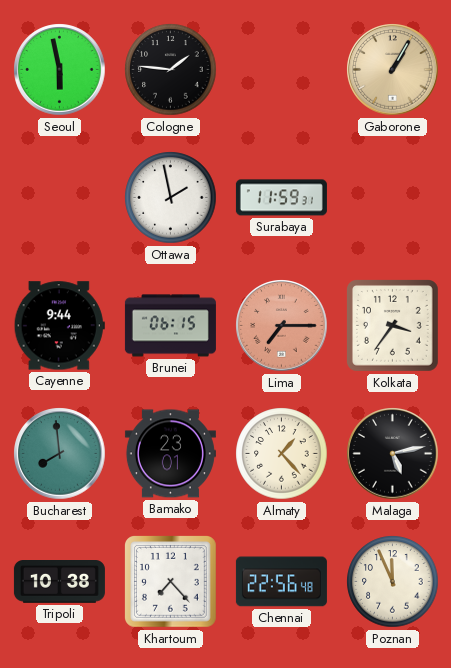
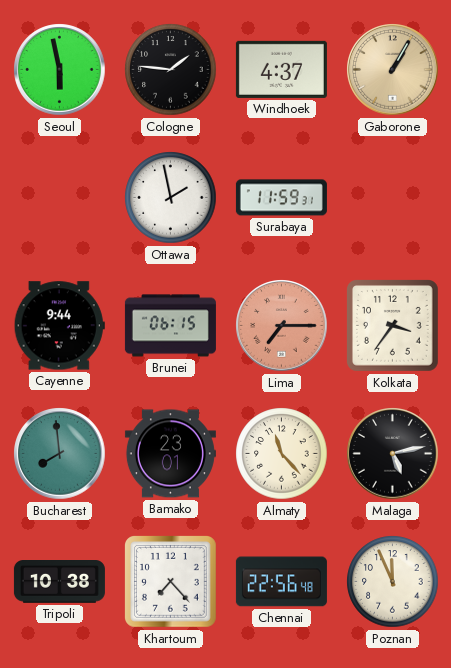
Windhoek: none -> 4:37
Almaty: 1:23 -> 11:23
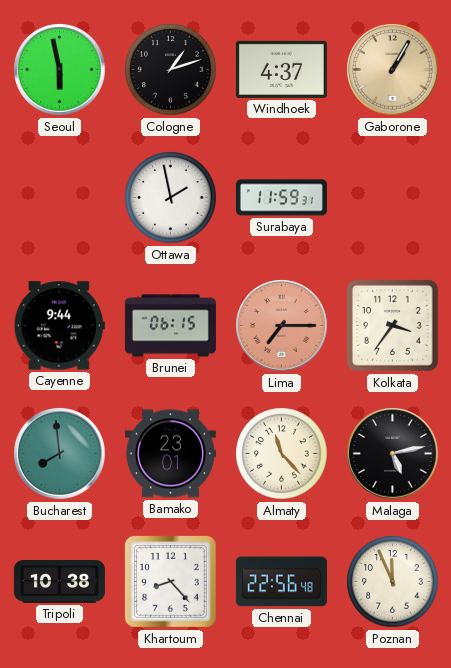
Cologne: 1:46 -> 1:12
Khartoum: 7:23 -> 8:23
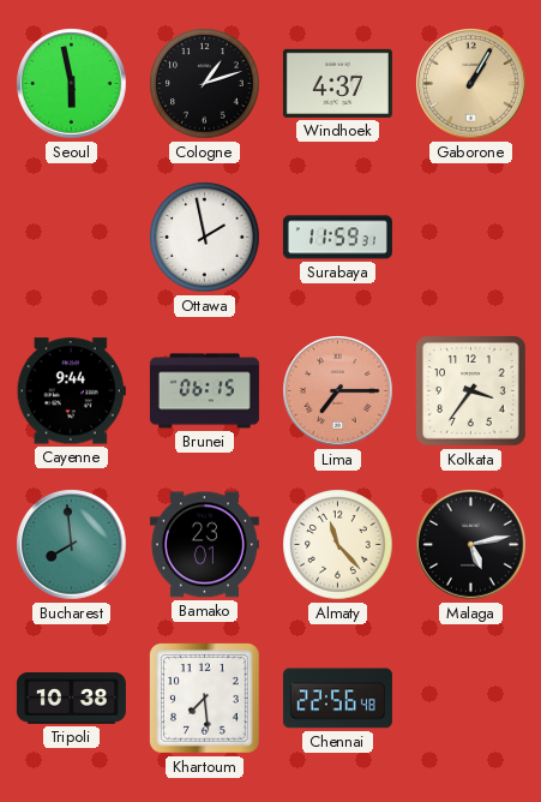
Khartoum: 8:23 -> 7:29
Poznan: 11:56 -> none
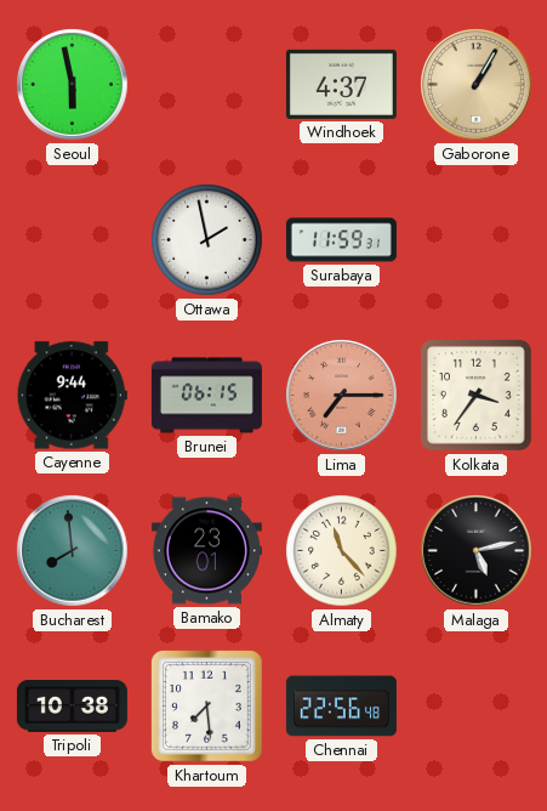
Cologne: 1:12 -> none
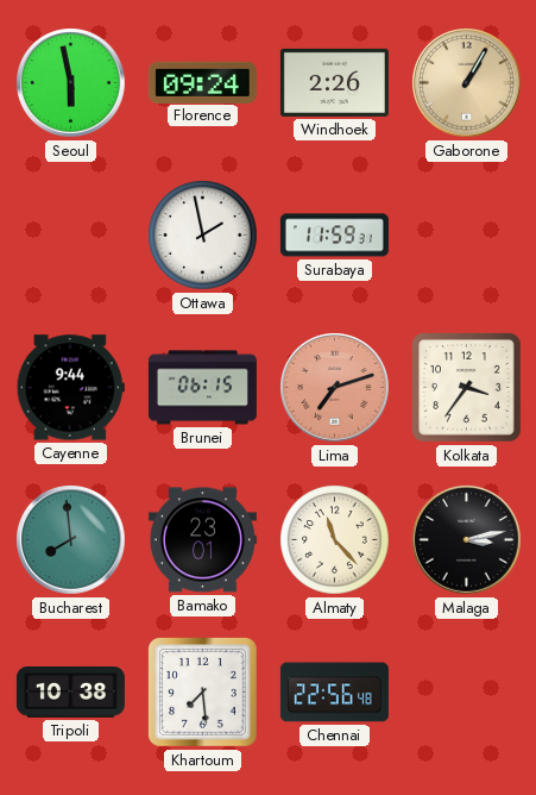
Florence: none -> 09:24
Windhoek: 4:37 -> 2:26
Lima: 7:15 -> 7:12
Malaga: 5:13 -> 3:13
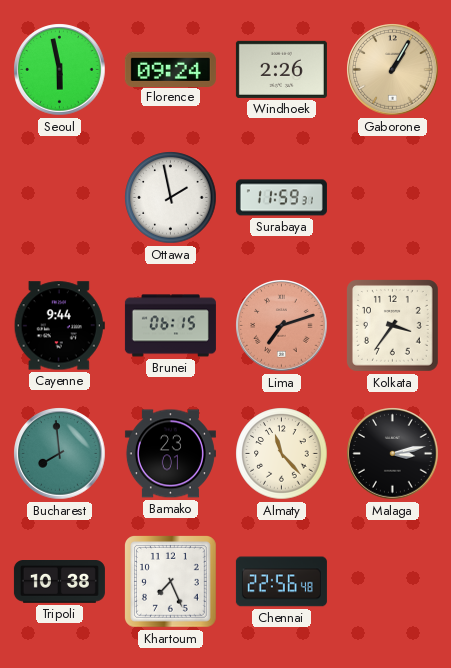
Khartoum: 7:29 -> 7:26
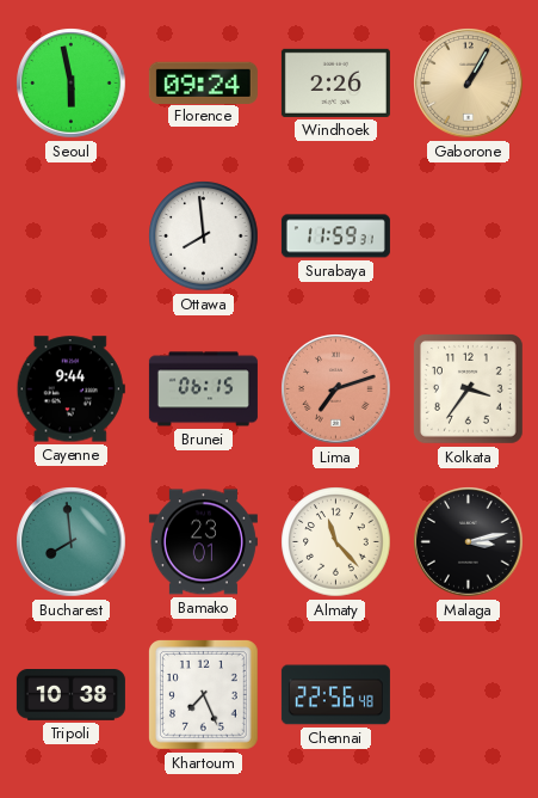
Ottawa: 1:58 -> 7:59
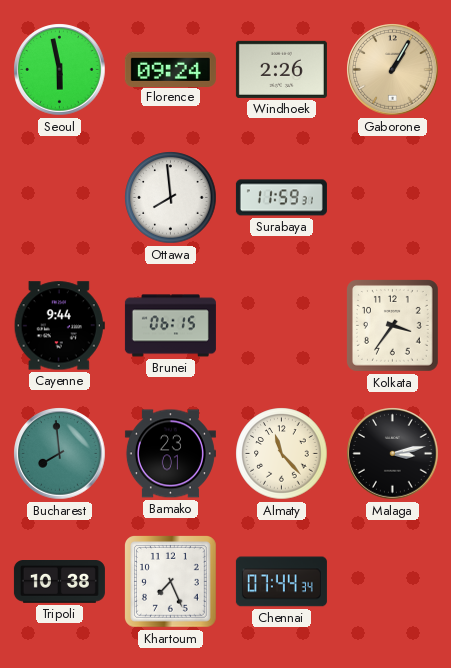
Lima: 7:12 -> none
Chennai: 22:56 -> 07:44
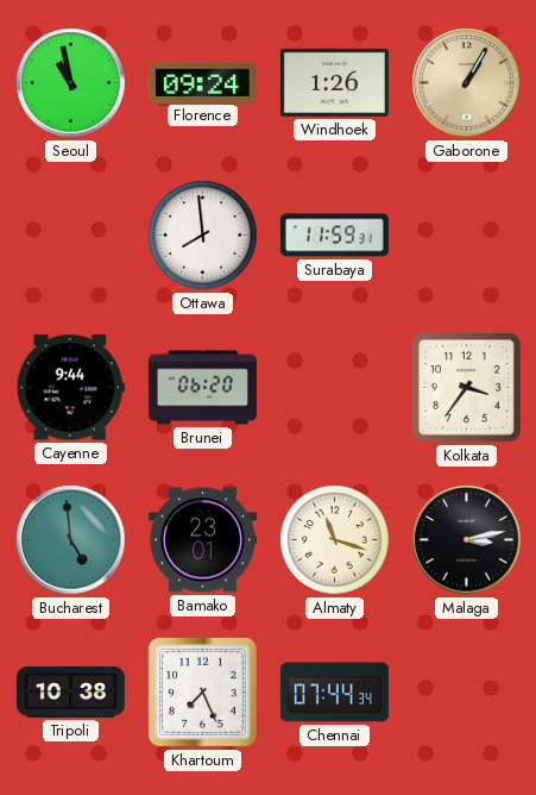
Seoul: 5:58 -> 10:58
Windhoek: 2:26 -> 1:26
Brunei: 06:15 -> 06:20
Bucharest: 7:59 -> 4:59
Almaty: 11:23 -> 11:18
